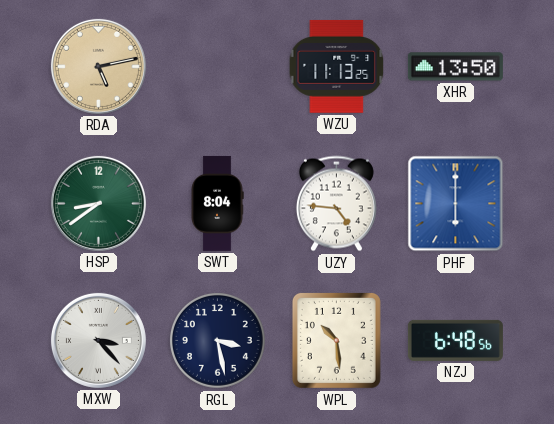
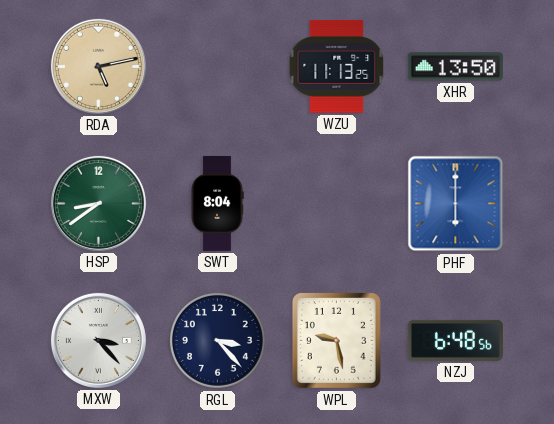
UZY: 4:46 -> none
RGL: 3:28 -> 3:23
WPL: 10:29 -> 9:28
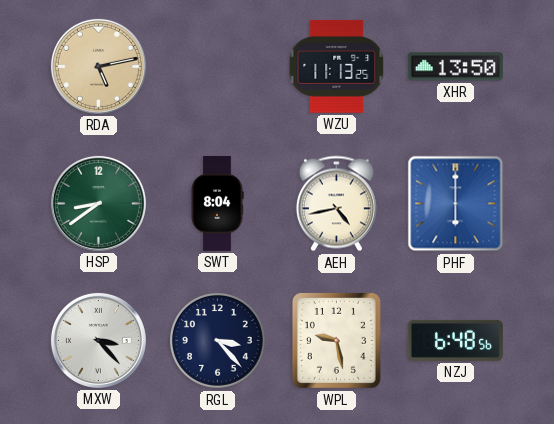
AEH: none -> 4:43
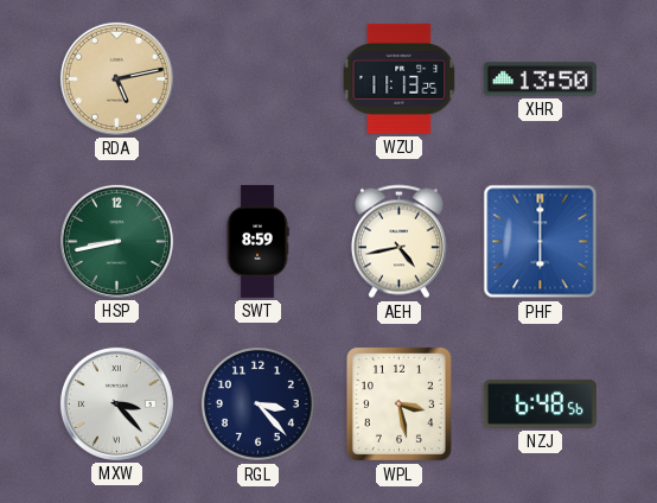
HSP: 8:39 -> 8:43
SWT: 8:04 -> 8:59
WPL: 9:28 -> 3:28
